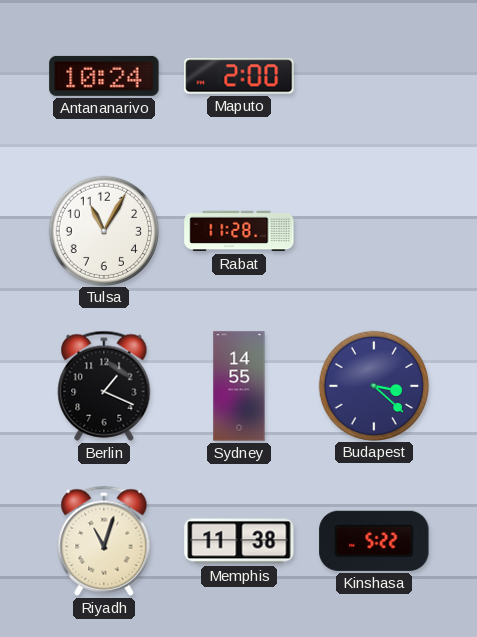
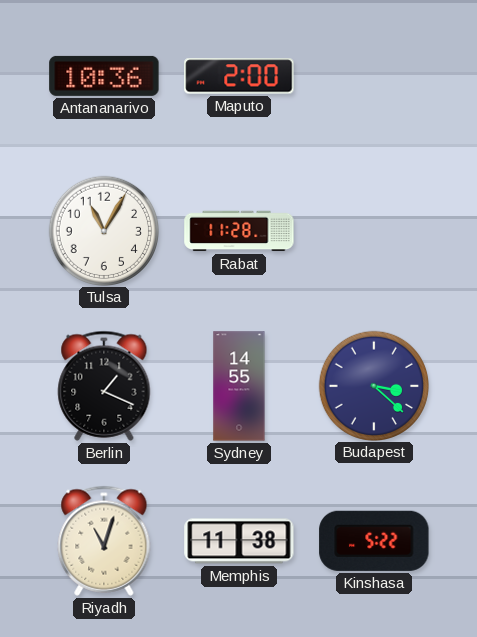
Antananarivo: 10:24 -> 10:36
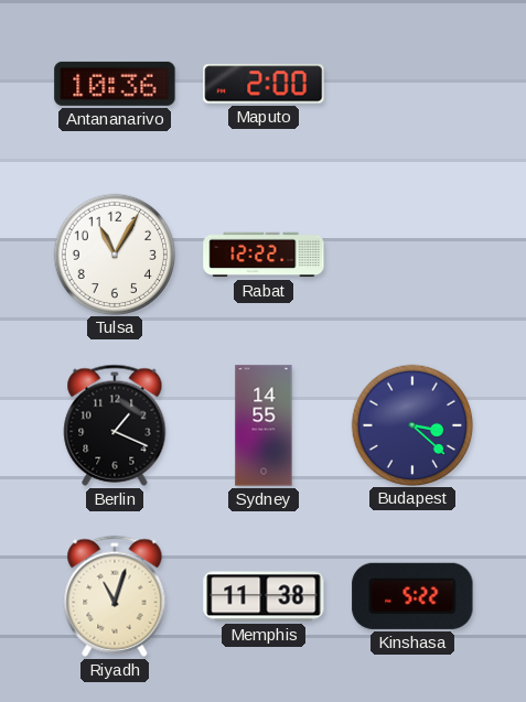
Rabat: 11:28 -> 12:22
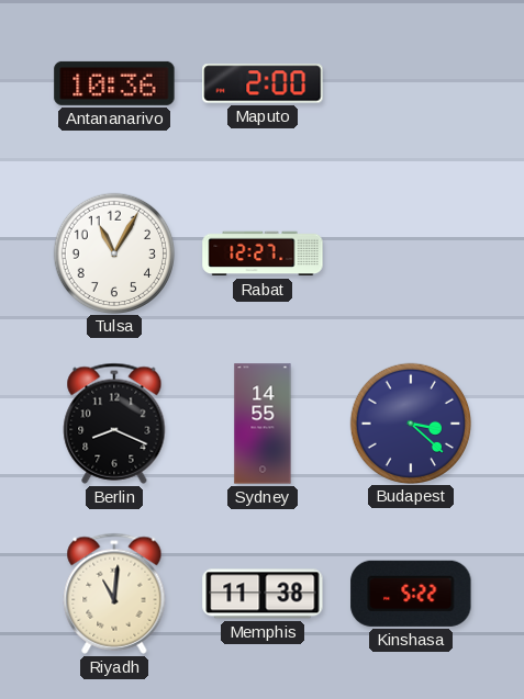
Rabat: 12:22 -> 12:27
Berlin: 1:19 -> 8:19
Riyadh: 11:03 -> 11:01
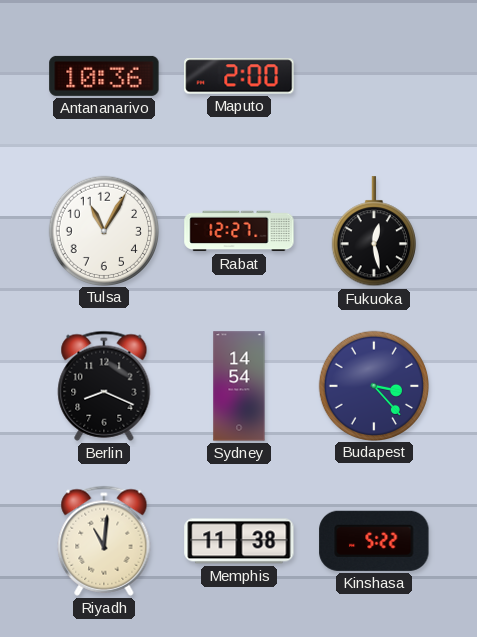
Fukuoka: none -> 12:28
Sydney: 14:55 -> 14:54
Budapest: 3:22 -> 3:23
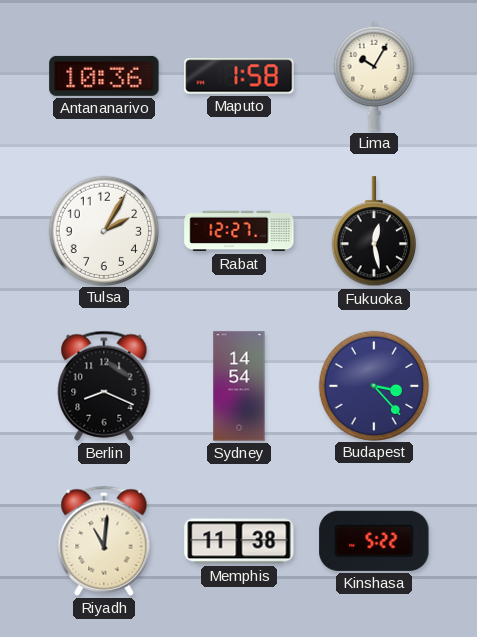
Maputo: 2:00 -> 1:58
Lima: none -> 10:05
Tulsa: 11:05 -> 2:05
